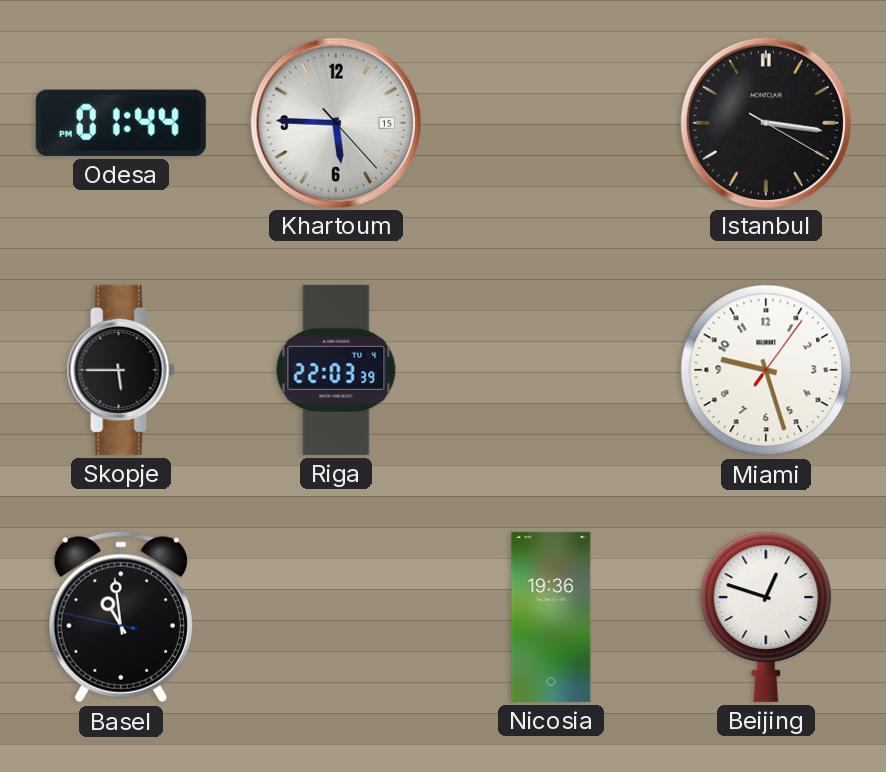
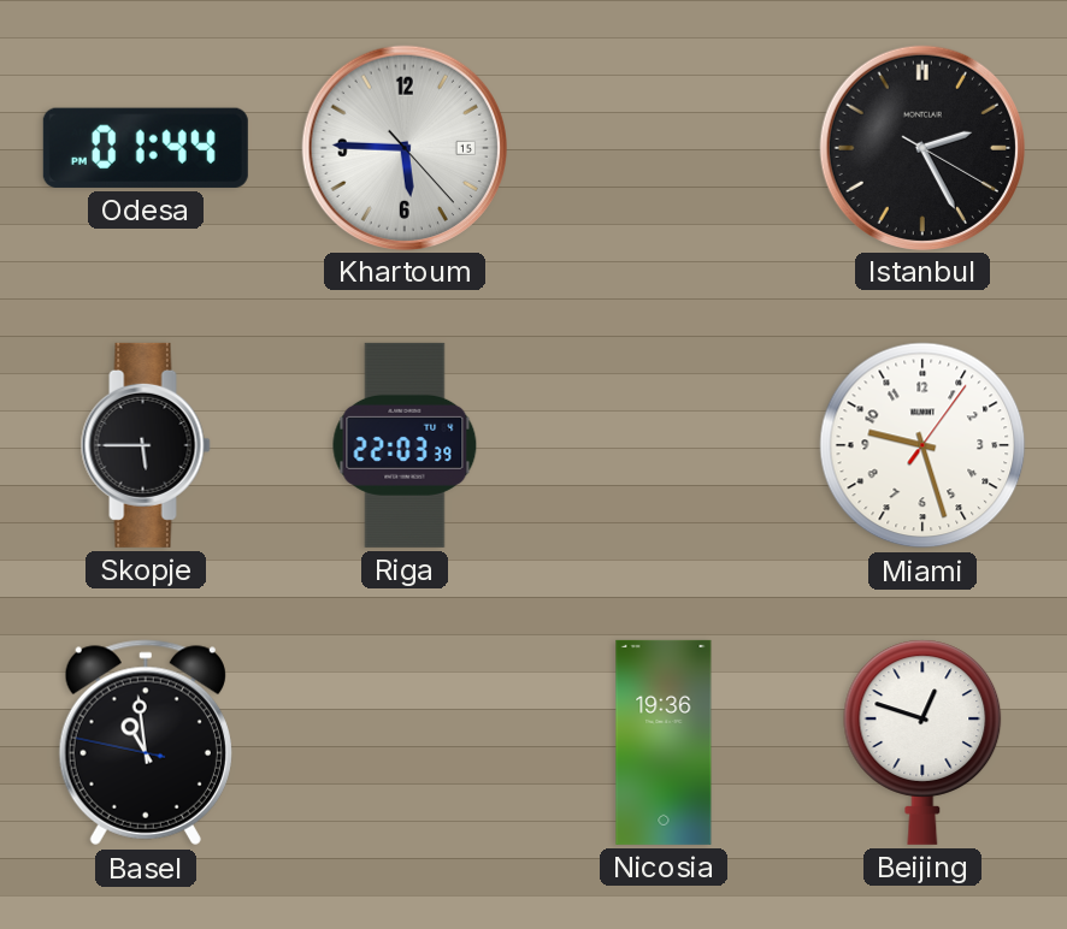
Istanbul: 3:16 -> 2:25
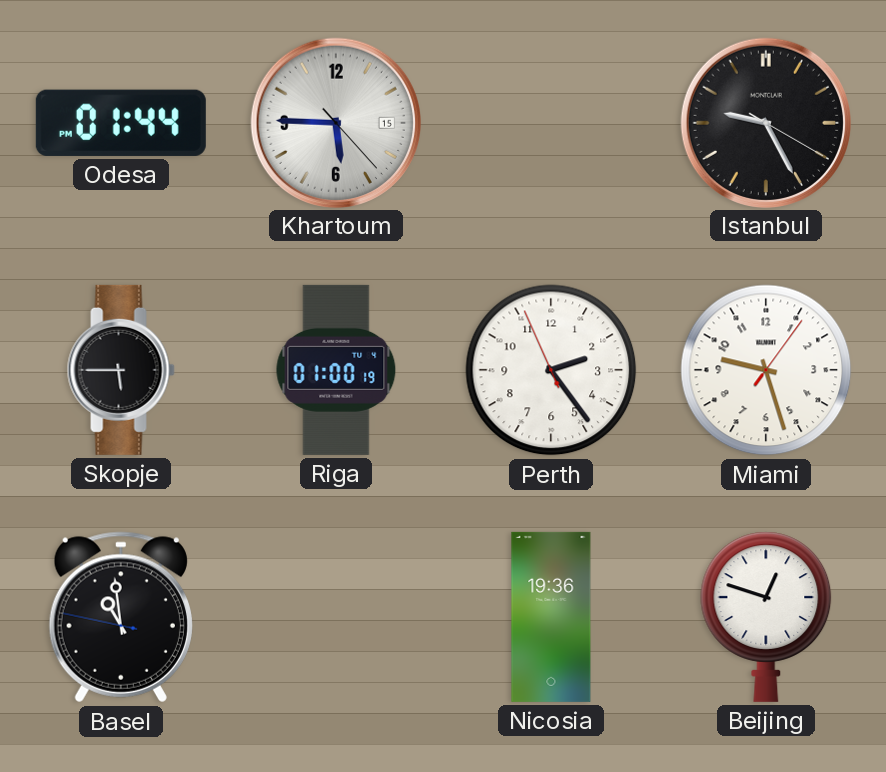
Istanbul: 2:25 -> 9:25
Riga: 22:03 -> 01:00
Perth: none -> 2:23
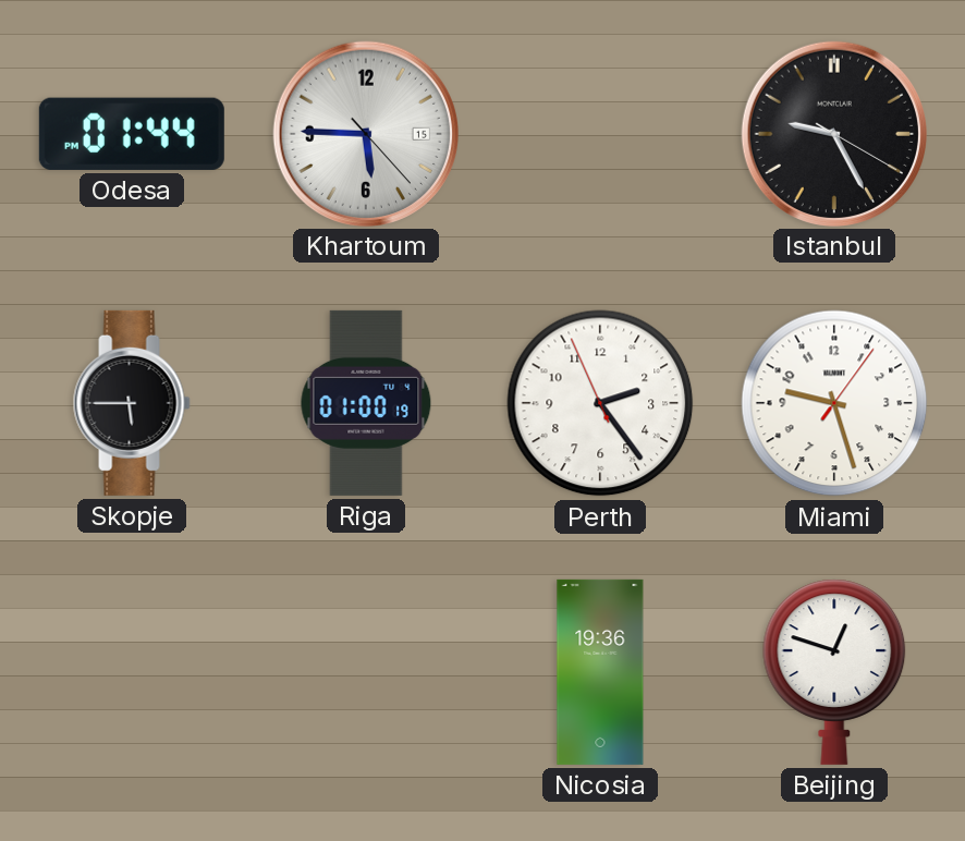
Basel: 10:58 -> none
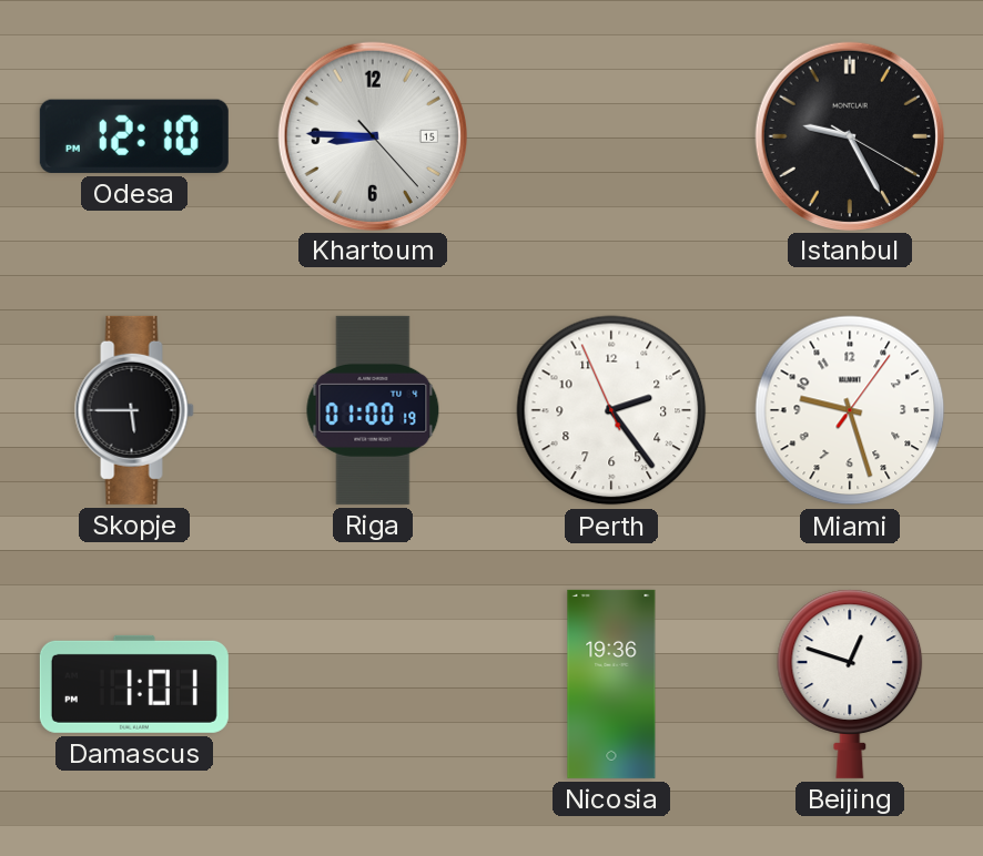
Odesa: 01:44 -> 12:10
Khartoum: 5:45 -> 8:45
Damascus: none -> 1:01
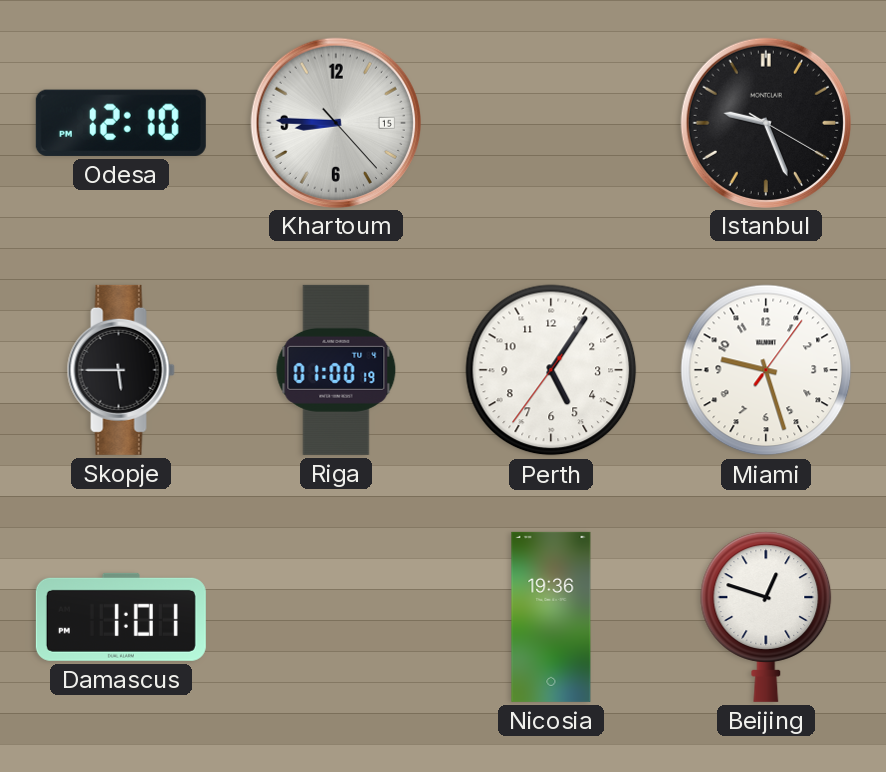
Istanbul: 9:25 -> 9:26
Perth: 2:23 -> 5:05
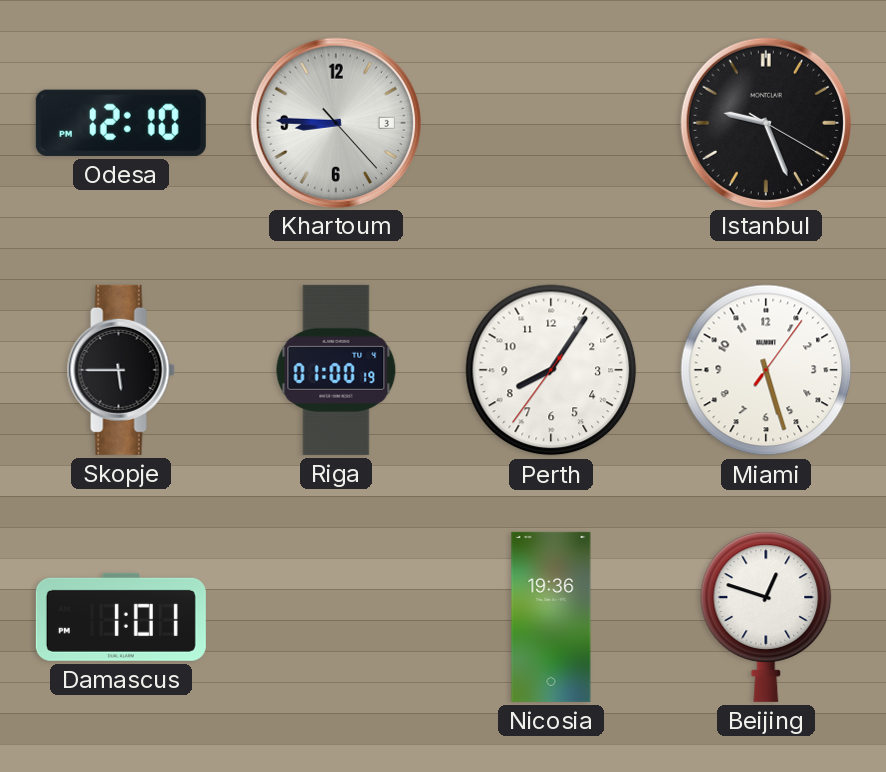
Khartoum date: 15 -> 3
Perth: 5:05 -> 8:05
Miami: 9:27 -> 5:27
